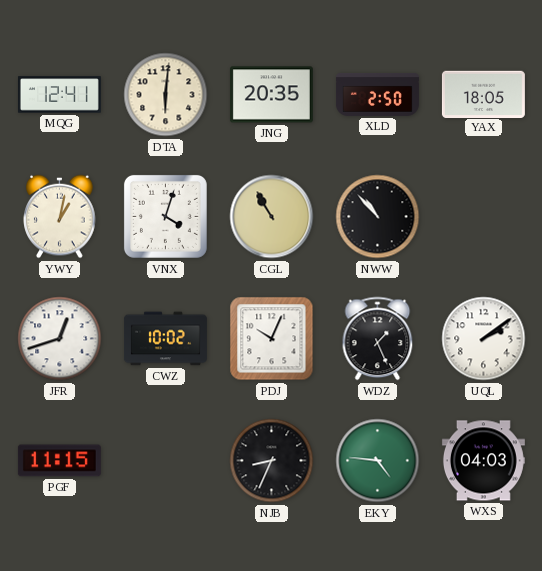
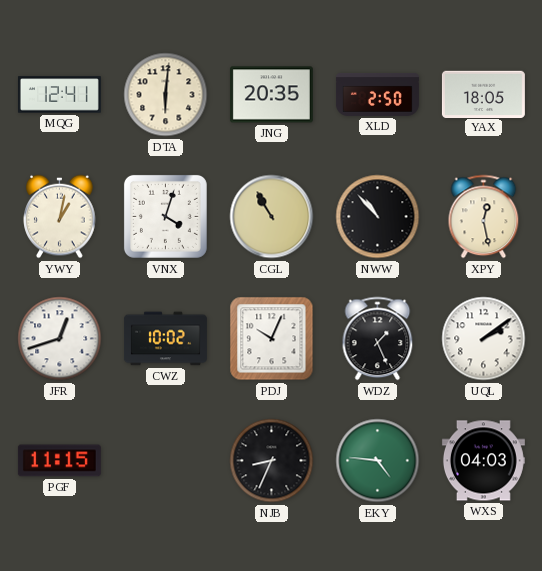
XPY: none -> 12:28
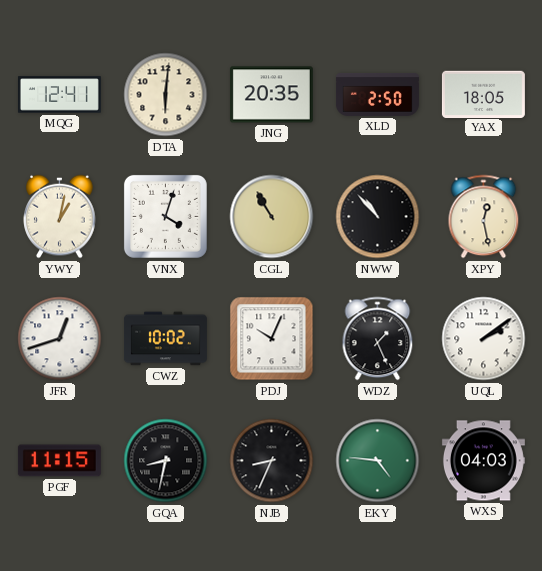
GQA: none -> 8:32
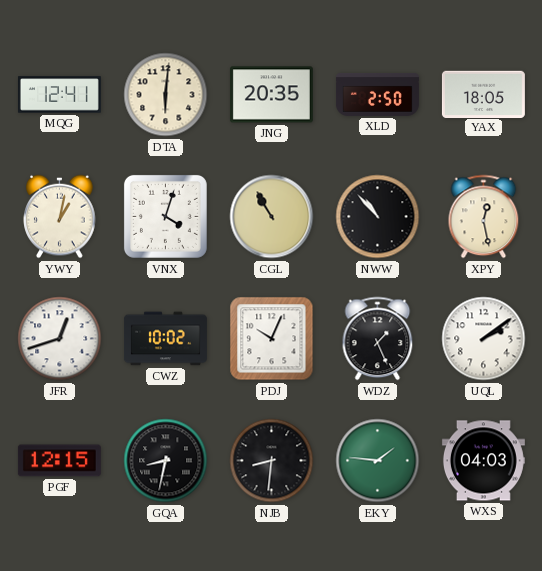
PGF: 11:15 -> 12:15
NJB: 8:34 -> 8:31
EKY: 4:46 -> 1:46
